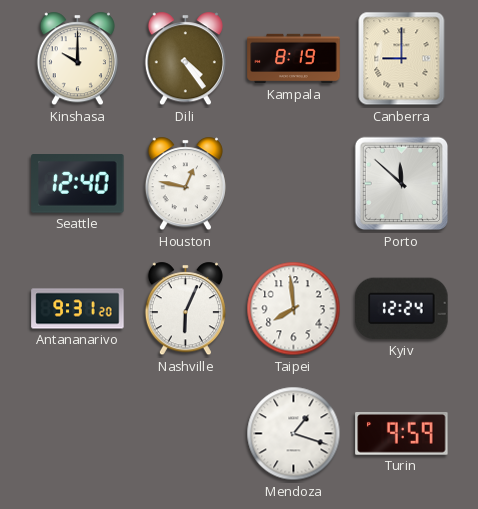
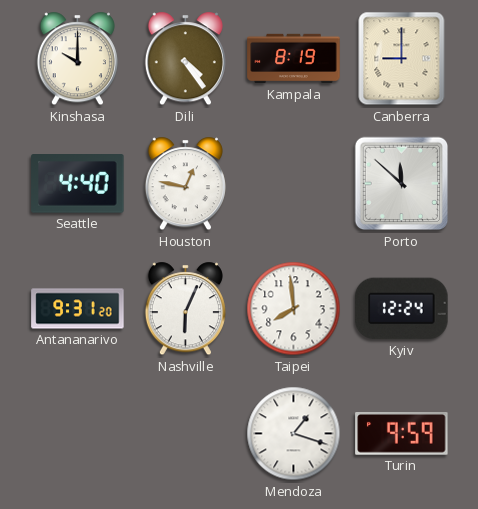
Seattle: 12:40 -> 4:40
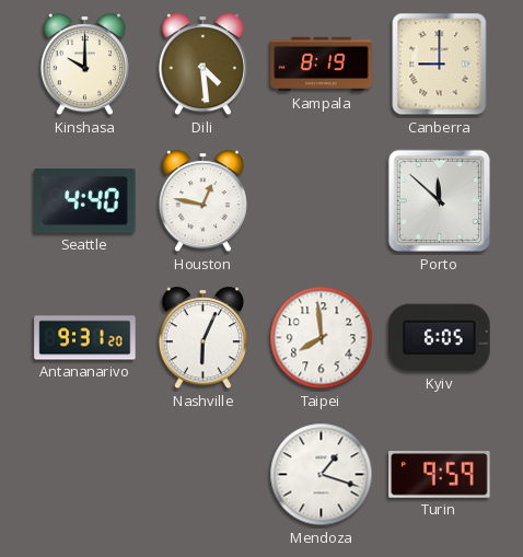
Dili: 4:24 -> 4:29
Kyiv: 12:24 -> 6:05
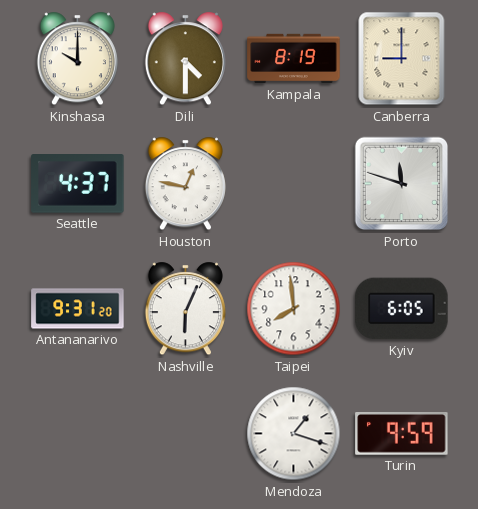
Dili: 4:29 -> 4:30
Seattle: 4:40 -> 4:37
Porto: 11:52 -> 11:48
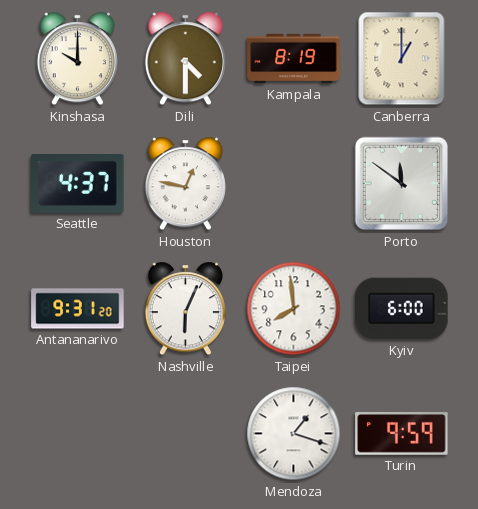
Canberra: 9:00 -> 1:00
Porto: 11:48 -> 11:51
Kyiv: 6:05 -> 6:00
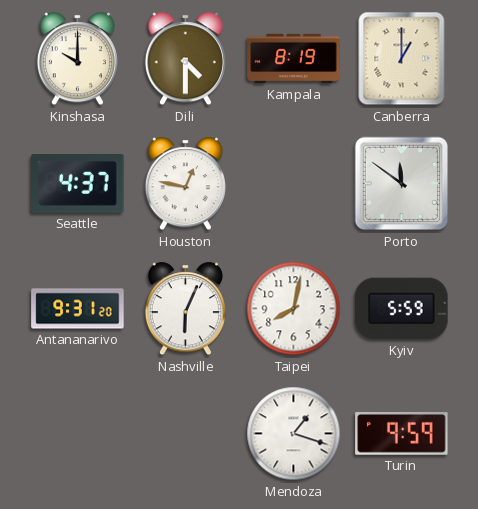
Taipei: 7:59 -> 8:02
Kyiv: 6:00 -> 5:59
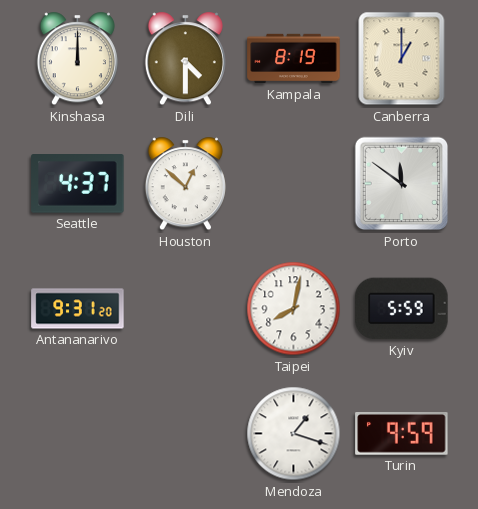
Kinshasa: 10:00 -> 12:00
Houston: 12:47 -> 12:52
Nashville: 6:04 -> none
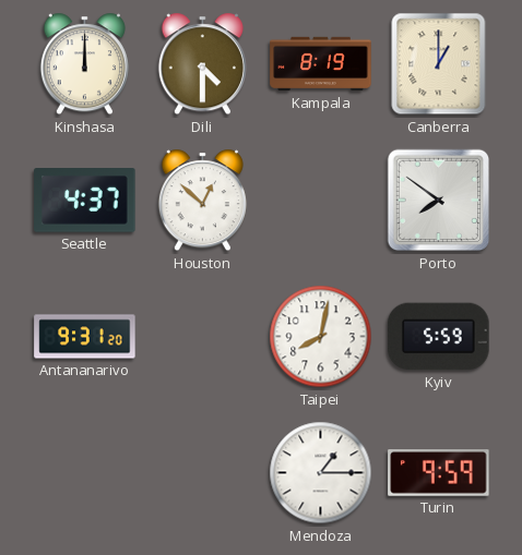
Porto: 11:51 -> 7:51
Mendoza: 1:18 -> 1:15
